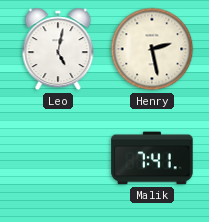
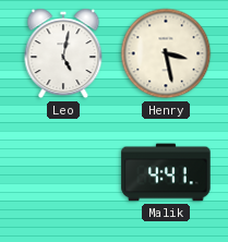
Henry: 2:28 -> 3:28
Malik: 7:41 -> 4:41
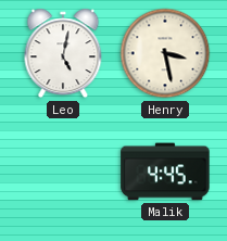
Malik: 4:41 -> 4:45
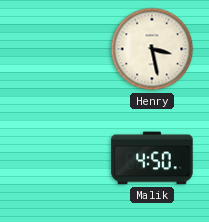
Leo: 5:02 -> none
Malik: 4:45 -> 4:50
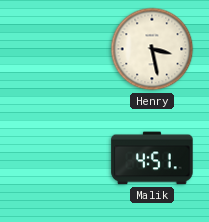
Malik: 4:50 -> 4:51
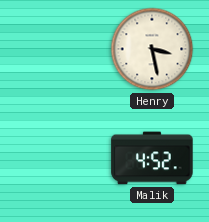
Malik: 4:51 -> 4:52
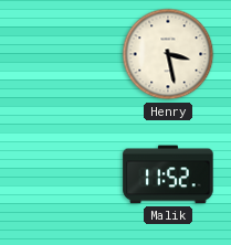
Malik: 4:52 -> 11:52
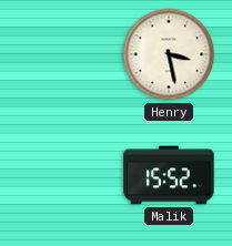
Malik: 11:52 -> 15:52
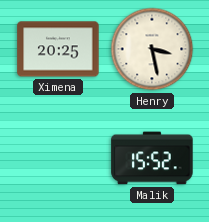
Ximena: none -> 20:25
